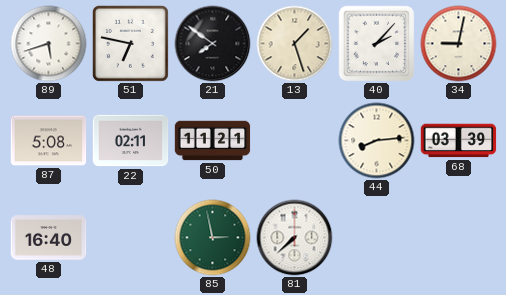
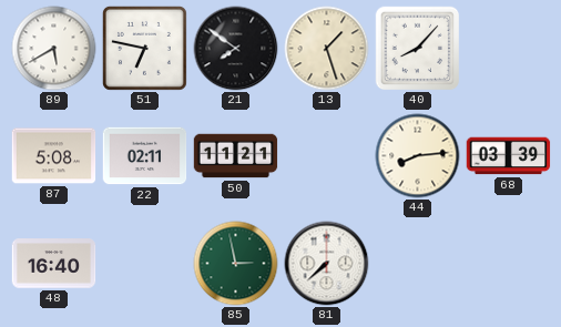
89: 5:42 -> 5:40
40: 2:07 -> 8:07
34: 9:02 -> none
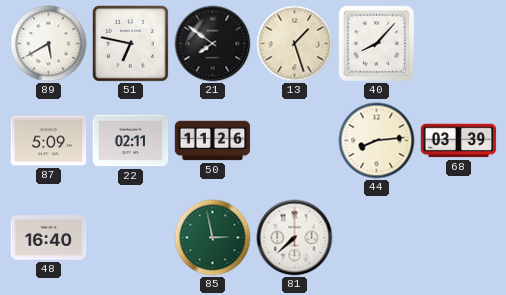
87: 5:08 -> 5:09
50: 11:21 -> 11:26
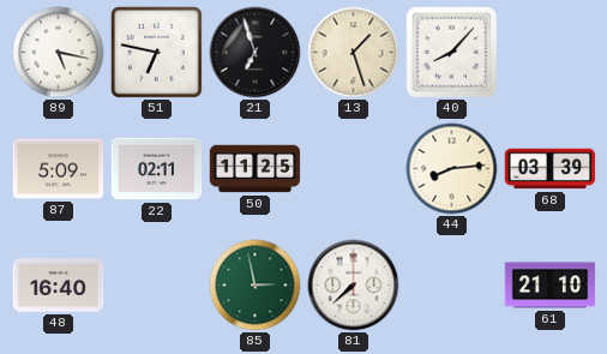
89: 5:40 -> 5:17
21: 7:51 -> 6:57
50: 11:26 -> 11:25
61: none -> 21:10
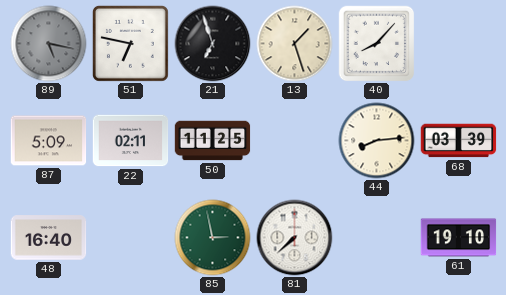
89 dial: white -> grey
61: 21:10 -> 19:10
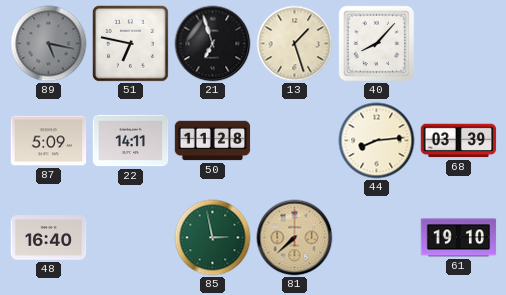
22: 02:11 -> 14:11
50: 11:25 -> 11:28
81 dial: white -> champagne
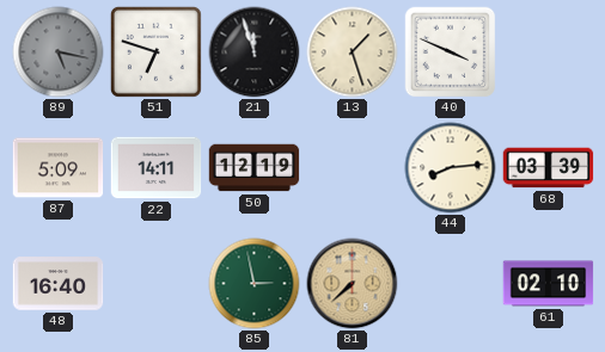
51: 6:47 -> 6:48
21: 6:57 -> 11:57
40: 8:07 -> 3:49
50: 11:28 -> 12:19
61: 19:10 -> 02:10
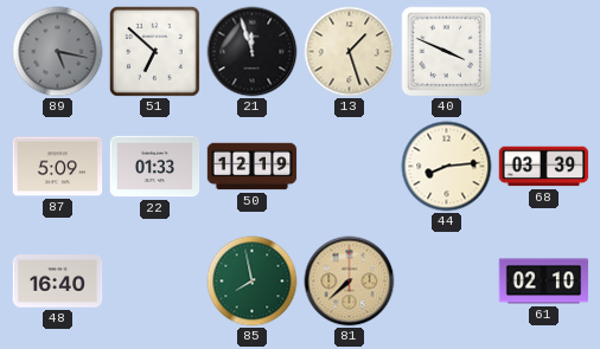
51: 6:48 -> 6:52
22: 14:11 -> 01:33
85: 2:58 -> 7:58
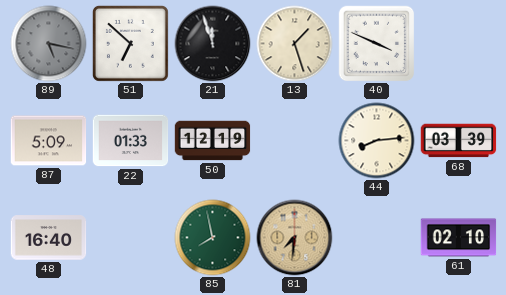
81: 7:38 -> 7:31
